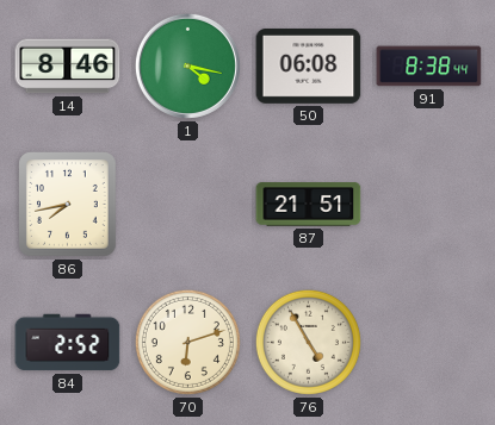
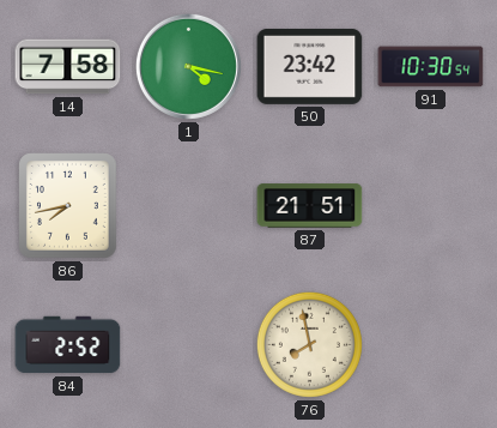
14: 8:46 -> 7:58
50: 06:08 -> 23:42
91: 8:38 -> 10:30
70: 6:12 -> none
76: 4:55 -> 7:58
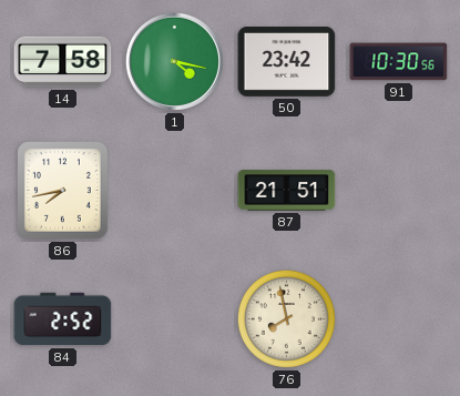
91: 10:30:54 -> 10:30:56
